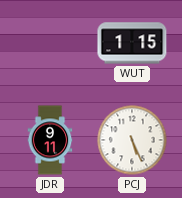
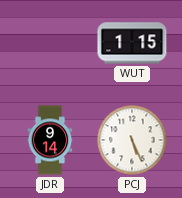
JDR: 9:11 -> 9:14
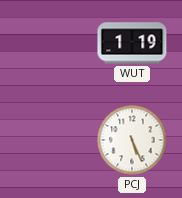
WUT: 1:15 -> 1:19
JDR: 9:14 -> none
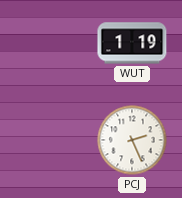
PCJ: 5:26 -> 2:26
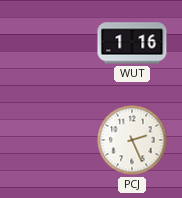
WUT: 1:19 -> 1:16
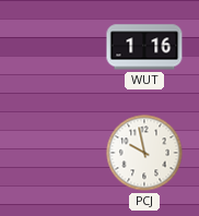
PCJ: 2:26 -> 9:58
